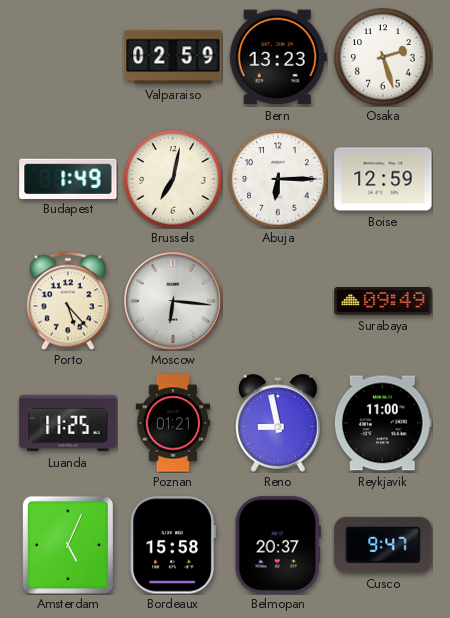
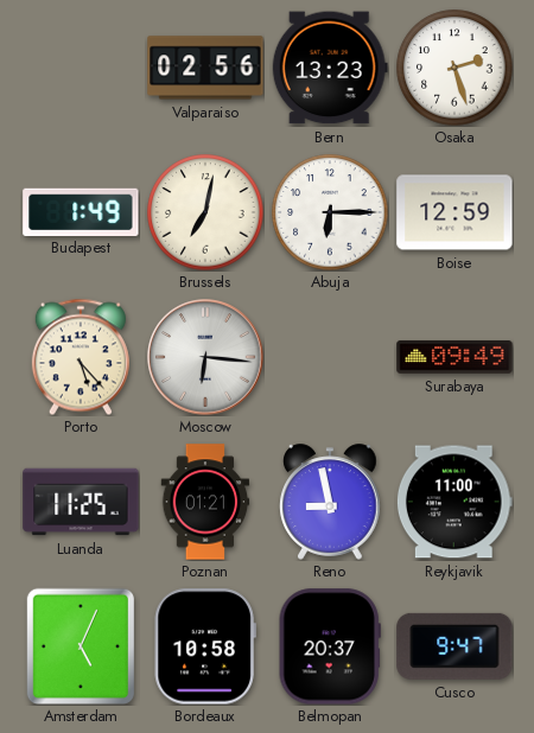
Valparaiso: 02:59 -> 02:56
Bordeaux: 15:58 -> 10:58
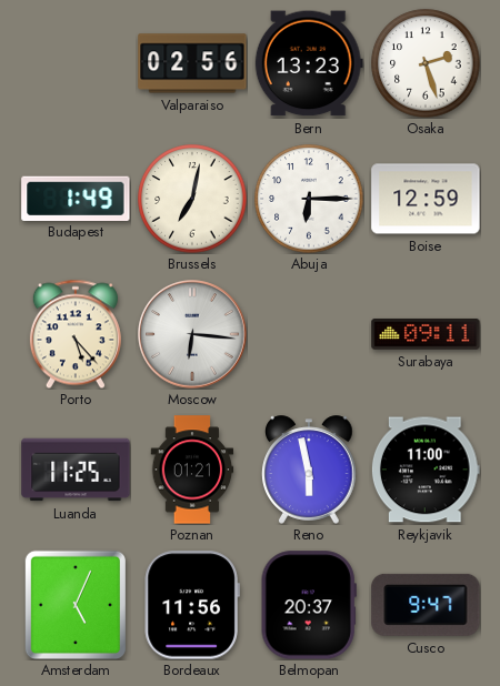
Surabaya: 09:49 -> 09:11
Reno: 8:58 -> 5:58
Bordeaux: 10:58 -> 11:56
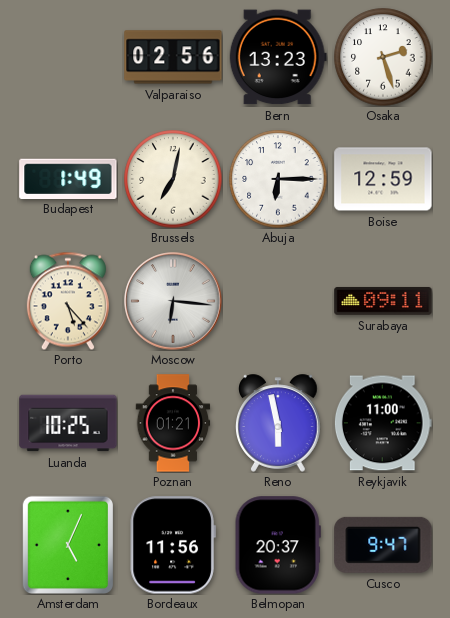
Luanda: 11:25 -> 10:25
